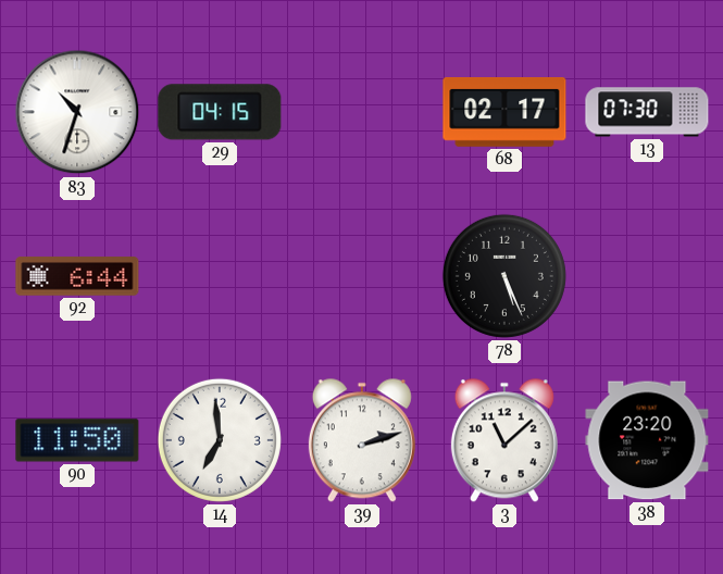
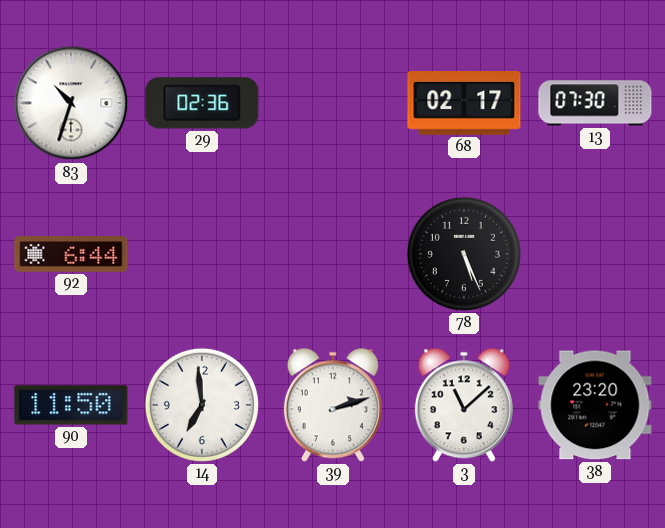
29: 04:15 -> 02:36
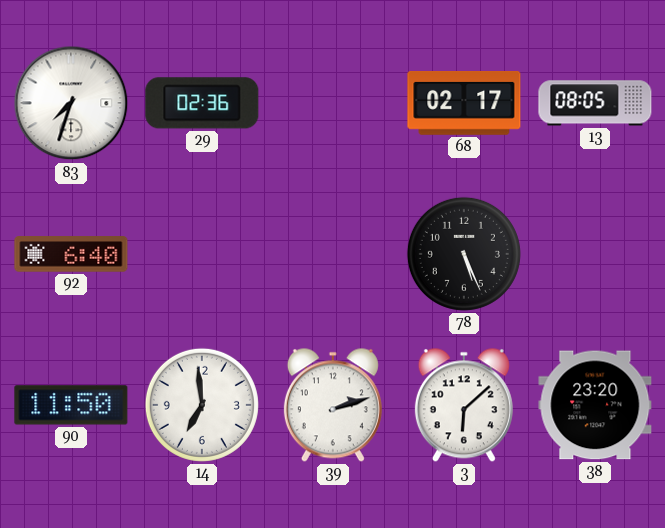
83: 10:33 -> 7:33
13: 07:30 -> 08:05
92: 6:44 -> 6:40
3: 11:08 -> 6:08
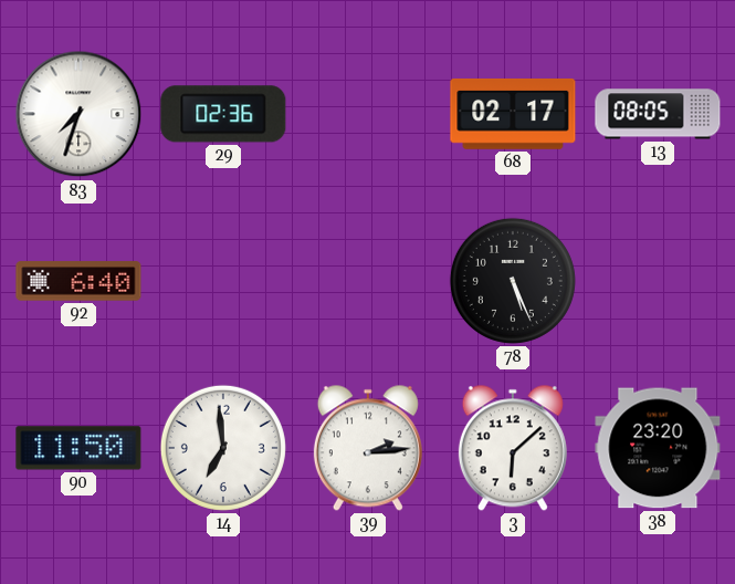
39: 2:12 -> 2:14
